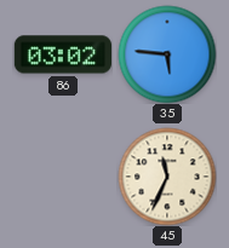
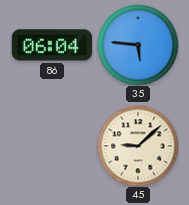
86: 03:02 -> 06:04
45: 11:34 -> 9:08
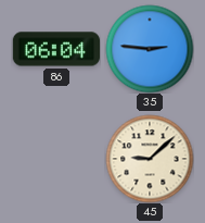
35: 5:46 -> 2:46
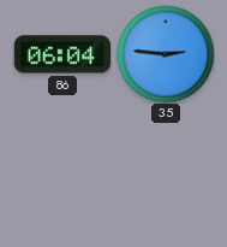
45: 9:08 -> none
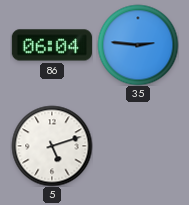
5: none -> 5:12
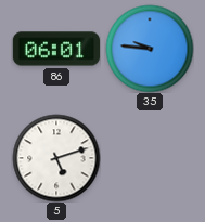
86: 06:04 -> 06:01
35: 2:46 -> 9:46
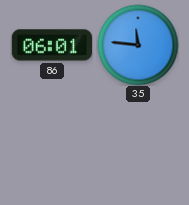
35: 9:46 -> 11:46
5: 5:12 -> none
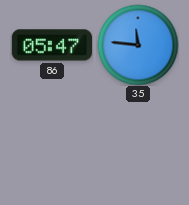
86: 06:01 -> 05:47
